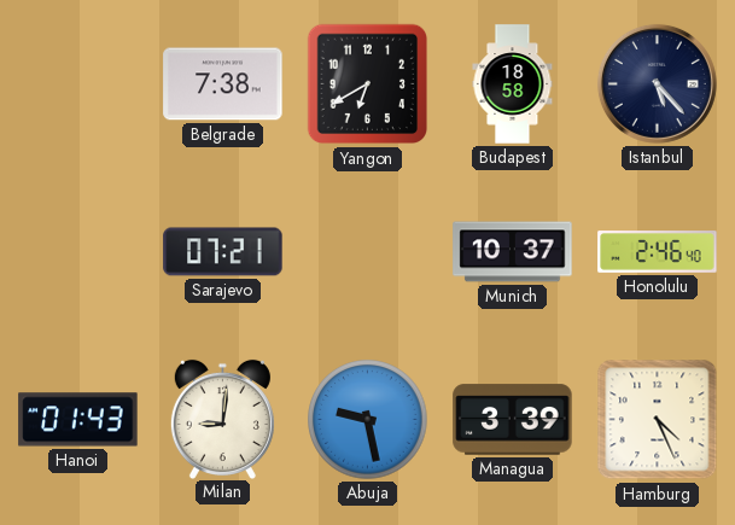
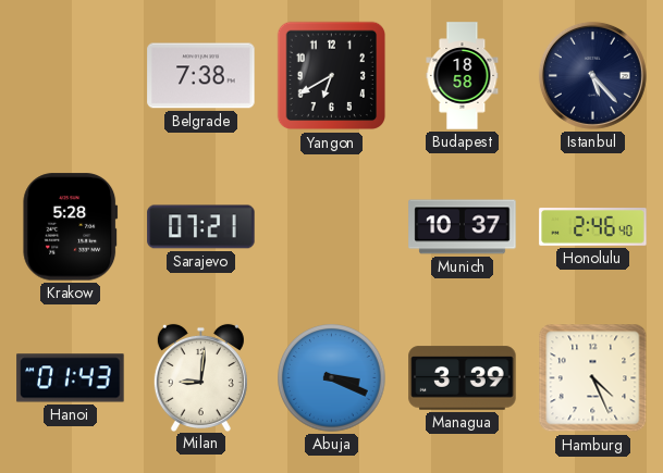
Krakow: none -> 5:28
Abuja: 9:28 -> 3:19
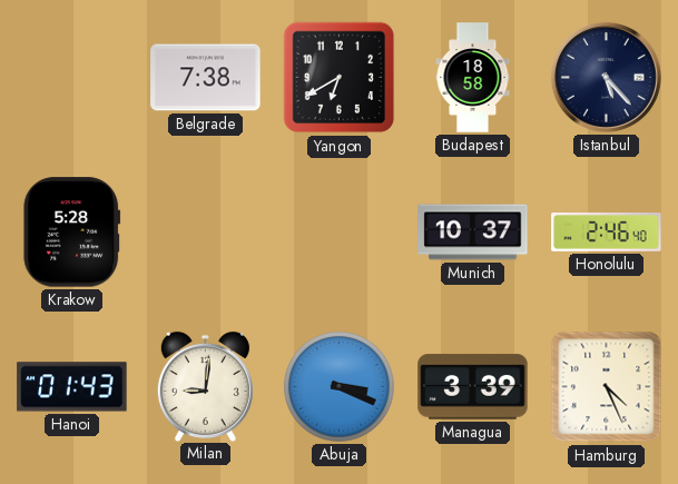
Sarajevo: 07:21 -> none
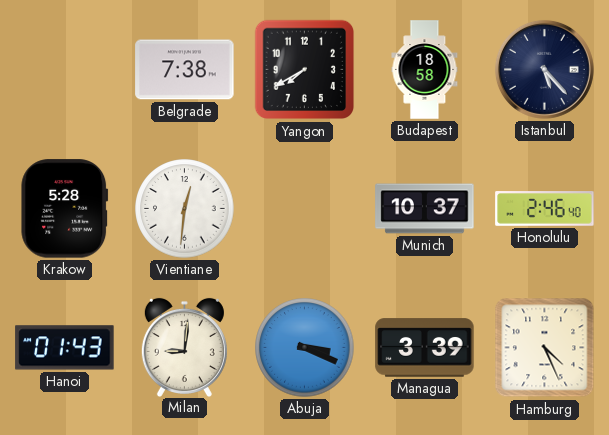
Yangon: 6:40 -> 7:40
Vientiane: none -> 12:31
